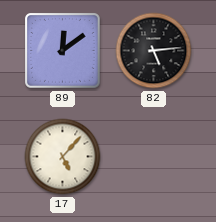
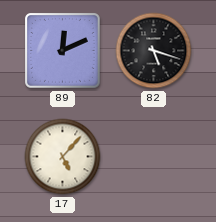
89: 12:09 -> 12:11
82: 5:14 -> 5:18
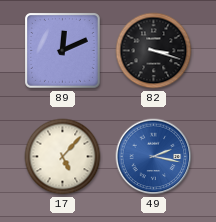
82: 5:18 -> 3:18
49: none -> 2:17
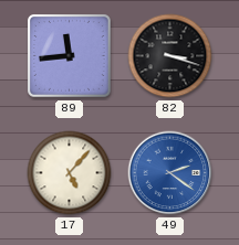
89: 12:11 -> 11:44
49: 2:17 -> 2:21
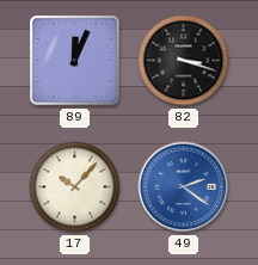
89: 11:44 -> 12:04
17: 5:07 -> 10:07
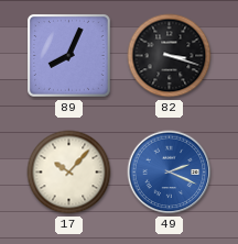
89: 12:04 -> 8:04
49: 2:21 -> 2:19
